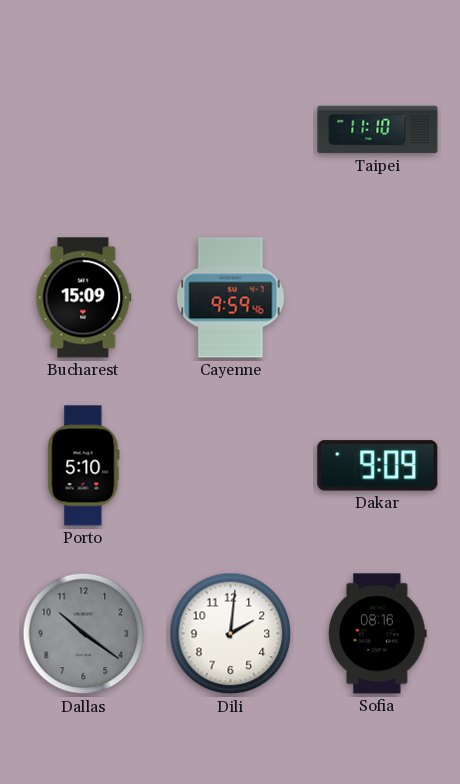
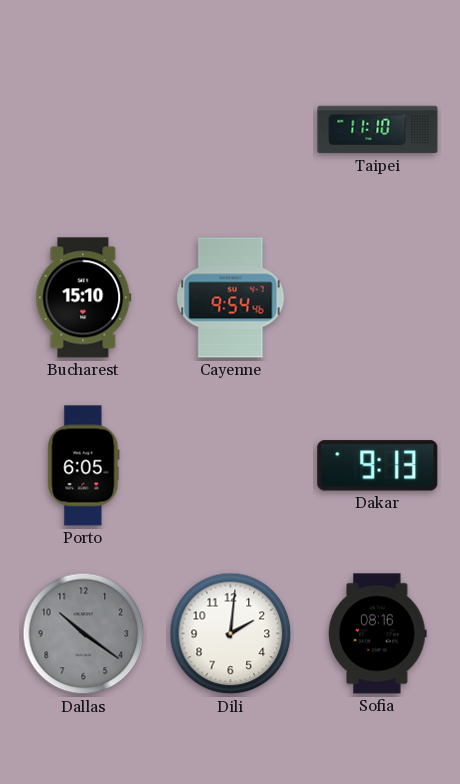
Bucharest: 15:09 -> 15:10
Cayenne: 9:59 -> 9:54
Porto: 5:10 -> 6:05
Dakar: 9:09 -> 9:13
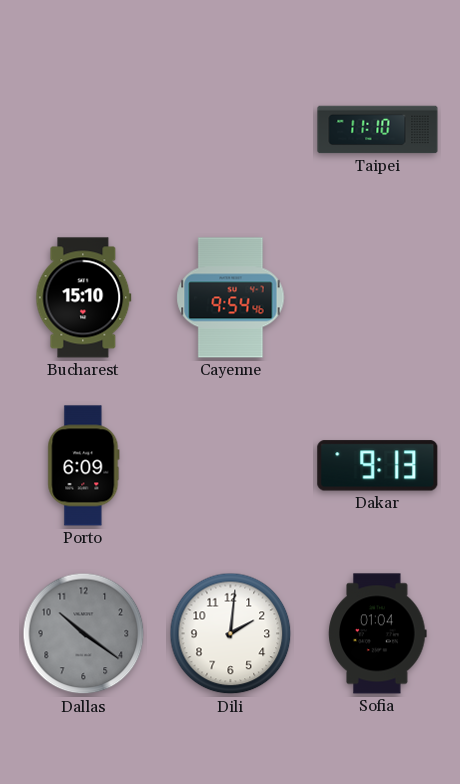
Porto: 6:05 -> 6:09
Sofia: 08:16 -> 01:04
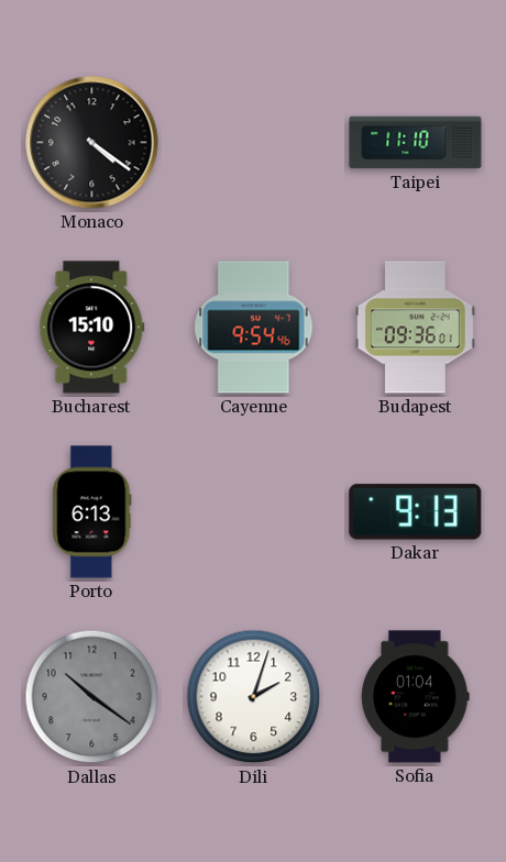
Monaco: none -> 4:21
Budapest: none -> 09:36
Porto: 6:09 -> 6:13
Dili: 2:01 -> 2:03
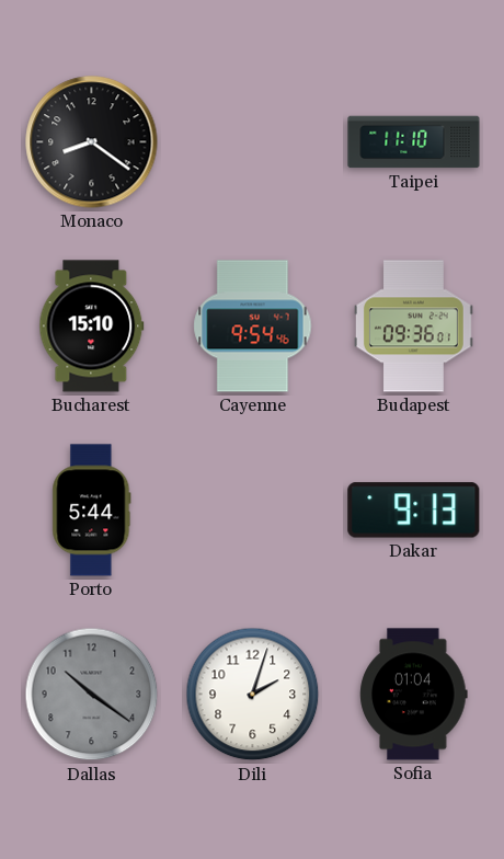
Monaco: 4:21 -> 8:21
Porto: 6:13 -> 5:44
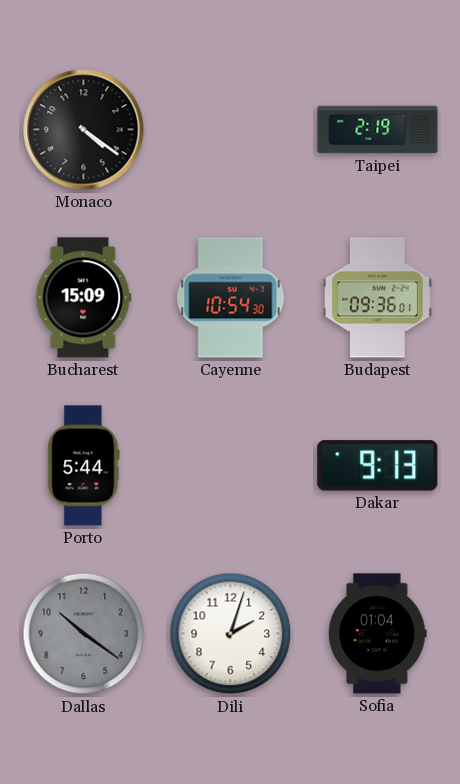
Monaco: 8:21 -> 4:21
Taipei: 11:10 -> 2:19
Bucharest: 15:10 -> 15:09
Cayenne: 9:54 -> 10:54
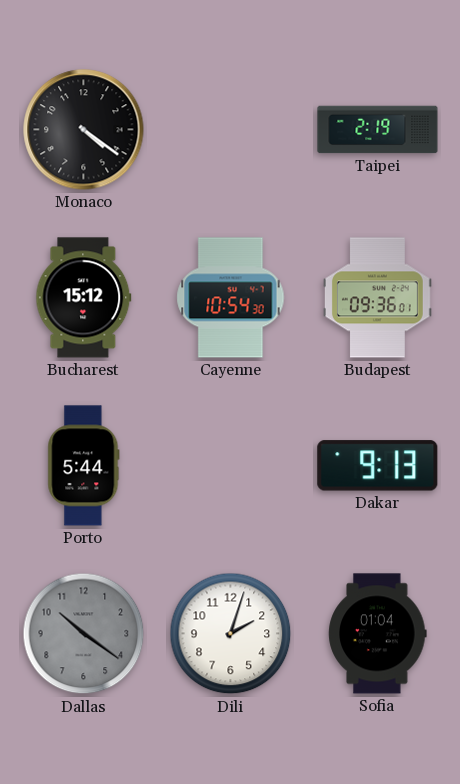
Bucharest: 15:09 -> 15:12
